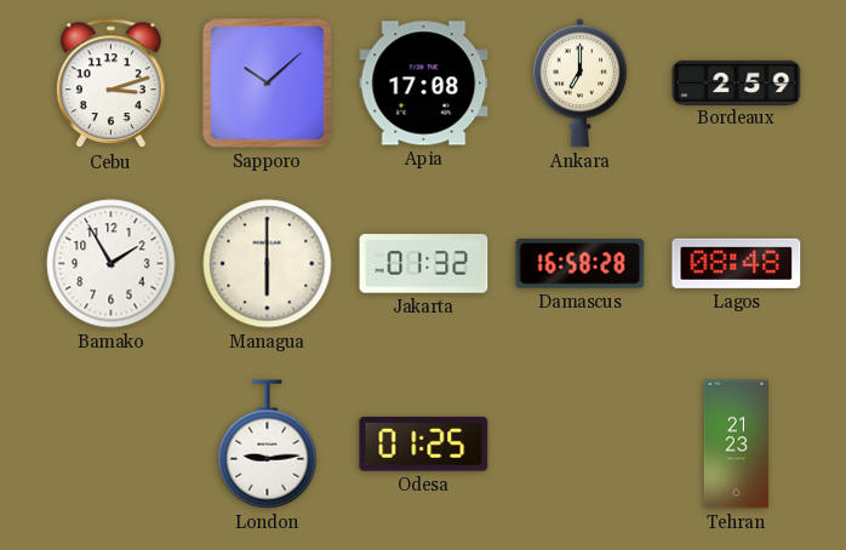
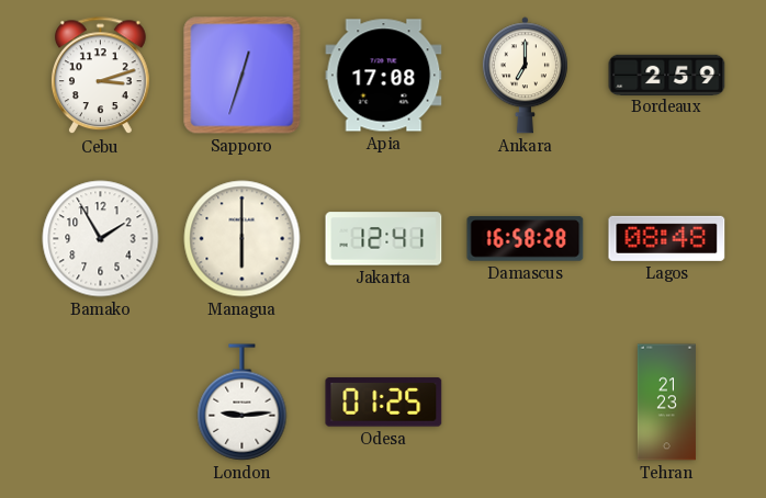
Sapporo: 10:08 -> 12:33
Jakarta: 01:32 -> 12:41
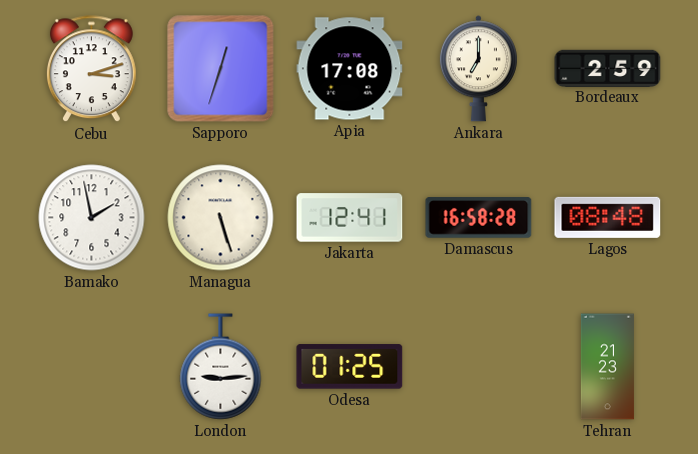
Bamako: 1:55 -> 1:58
Managua: 6:00 -> 5:27
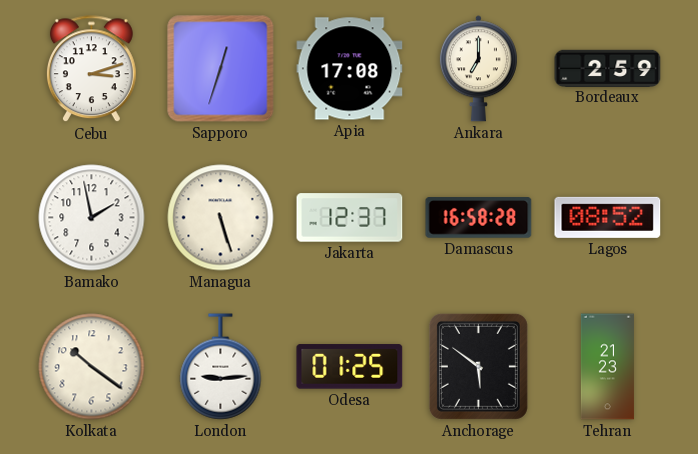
Jakarta: 12:41 -> 12:37
Lagos: 08:48 -> 08:52
Kolkata: none -> 10:21
Anchorage: none -> 5:51
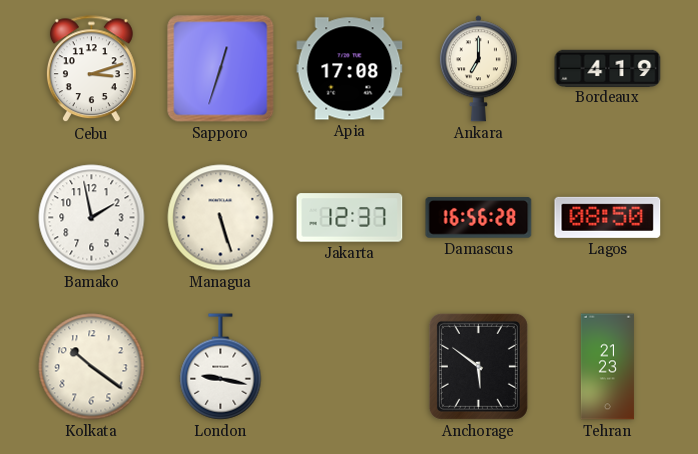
Bordeaux: 2:59 -> 4:19
Damascus: 16:58 -> 16:56
Lagos: 08:52 -> 08:50
London: 9:14 -> 9:17
Odesa: 01:25 -> none
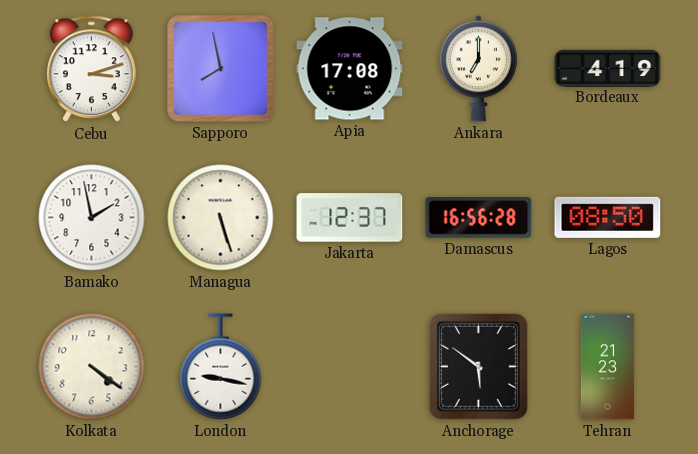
Sapporo: 12:33 -> 7:58
Kolkata: 10:21 -> 4:21
